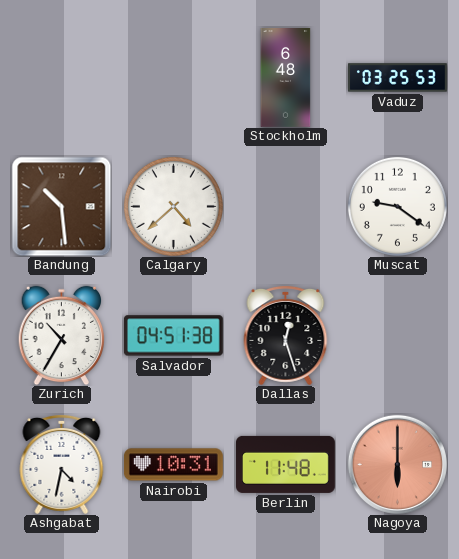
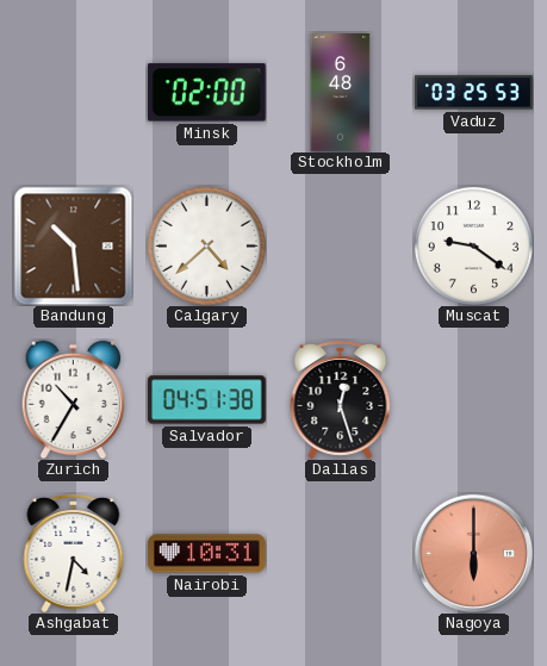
Minsk: none -> 02:00
Berlin: 11:48 -> none
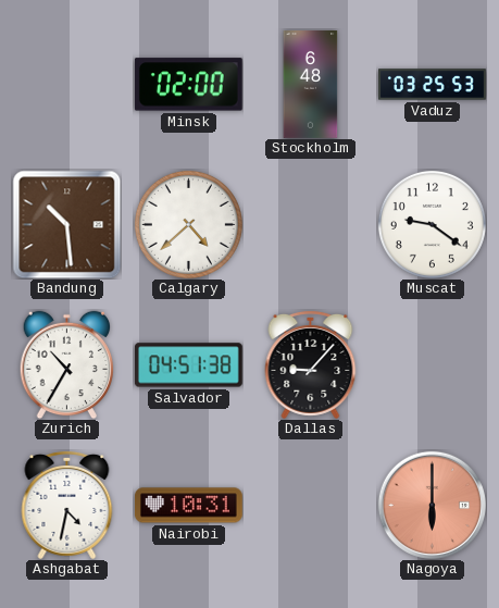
Dallas: 12:27 -> 9:07
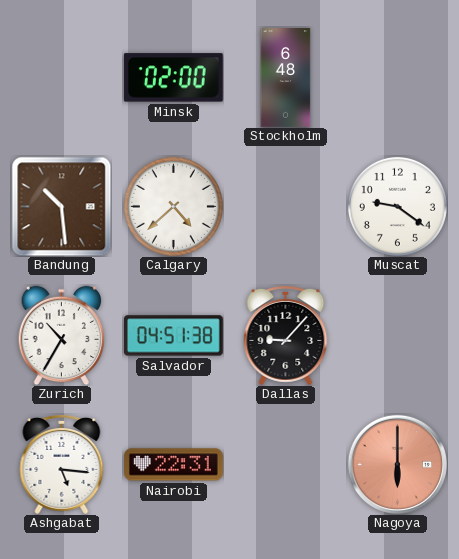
Vaduz: 03:25 -> none
Ashgabat: 4:32 -> 5:16
Nairobi: 10:31 -> 22:31
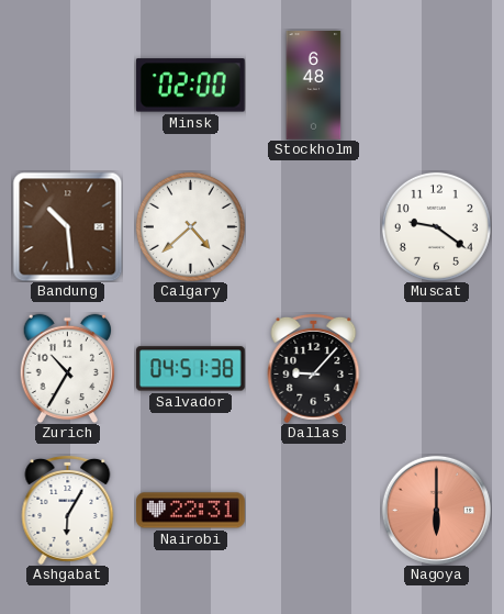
Ashgabat: 5:16 -> 6:05
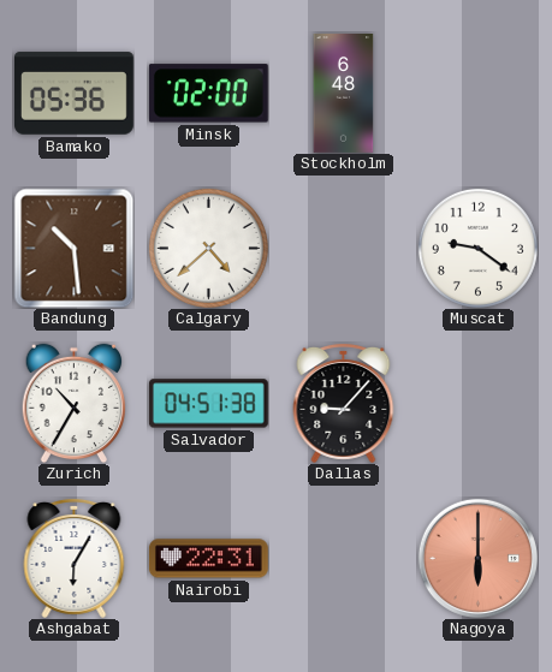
Bamako: none -> 05:36
